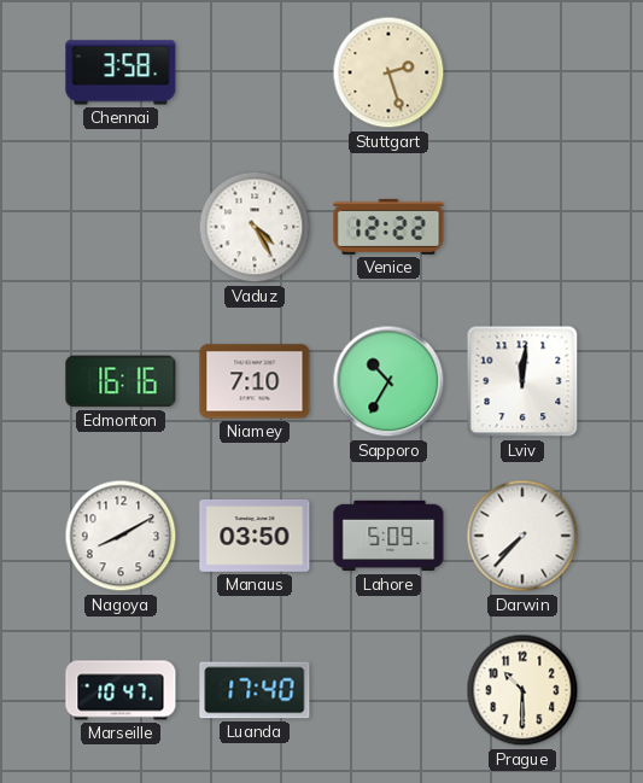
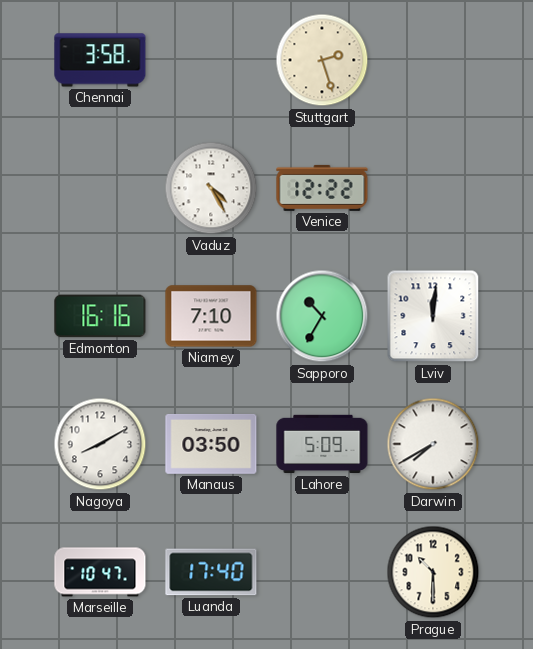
Darwin: 7:37 -> 7:40
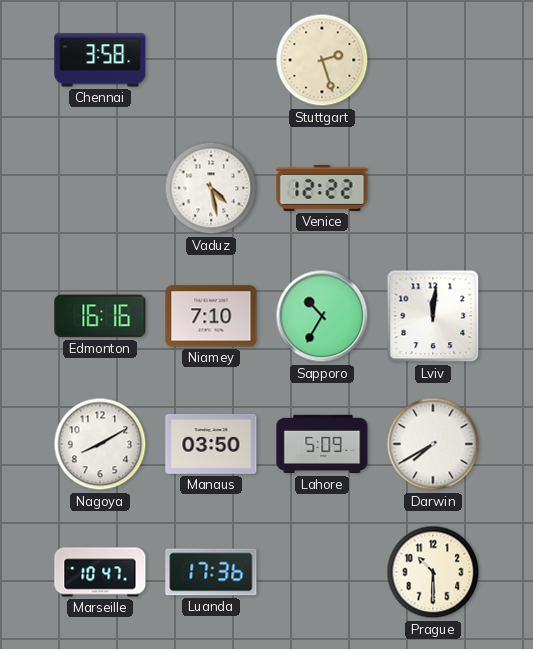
Vaduz: 4:25 -> 4:28
Luanda: 17:40 -> 17:36
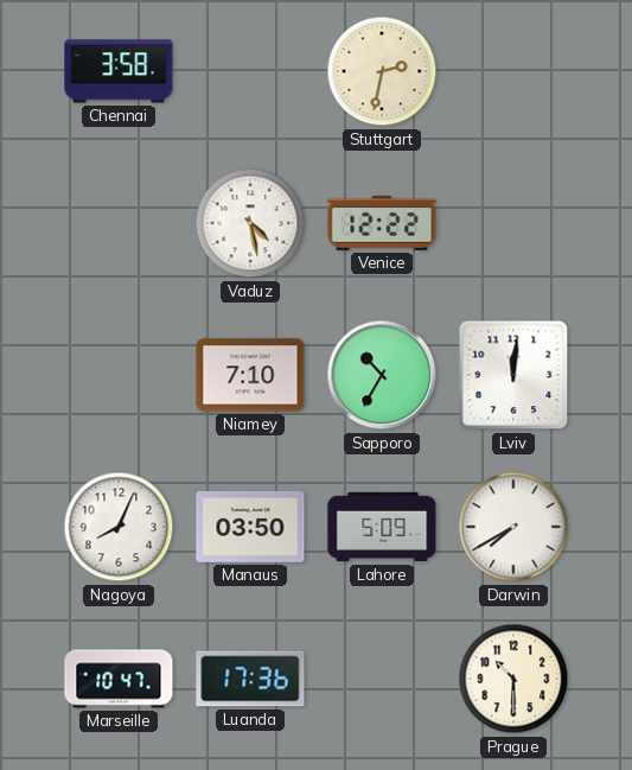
Stuttgart: 2:27 -> 2:32
Edmonton: 16:16 -> none
Nagoya: 8:10 -> 8:04
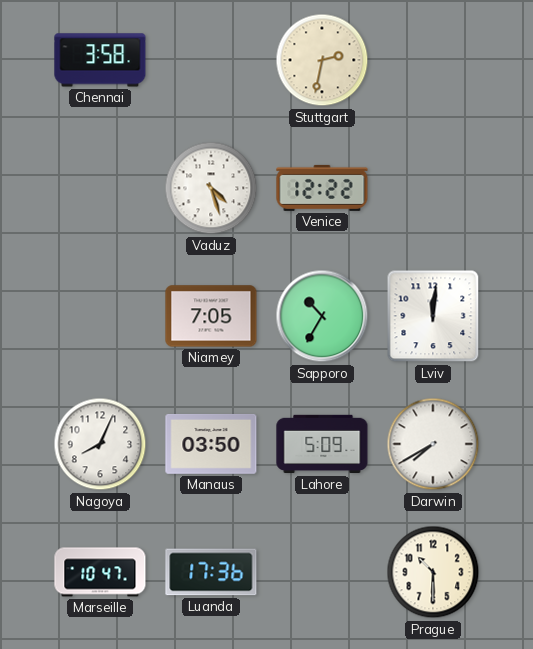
Vaduz: 4:28 -> 4:27
Niamey: 7:10 -> 7:05
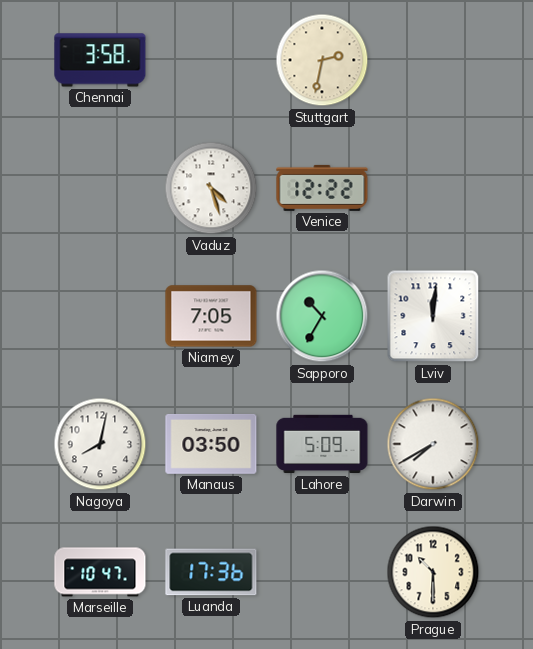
Nagoya: 8:04 -> 8:02
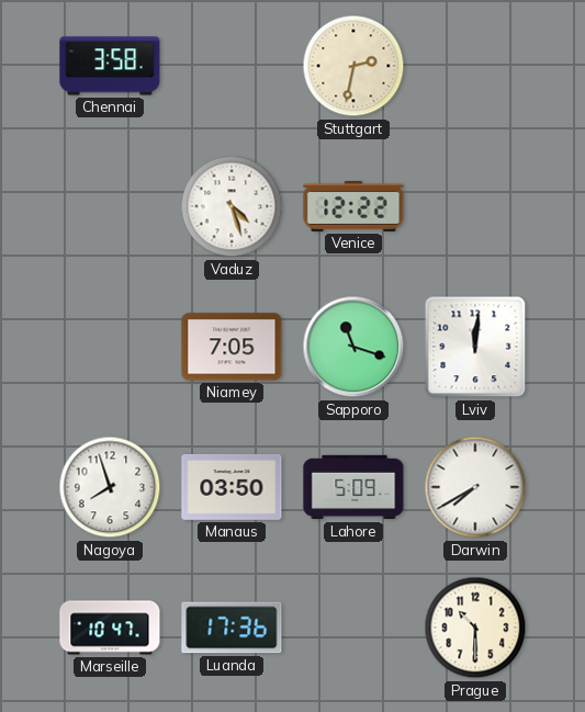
Sapporo: 10:35 -> 11:18
Nagoya: 8:02 -> 7:57
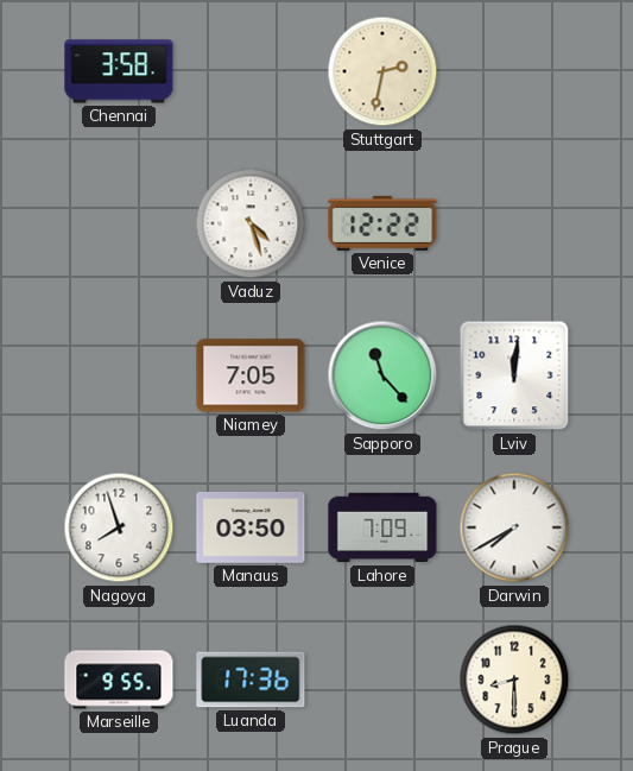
Sapporo: 11:18 -> 11:23
Lahore: 5:09 -> 7:09
Marseille: 10:47 -> 9:55
Prague: 10:30 -> 8:30
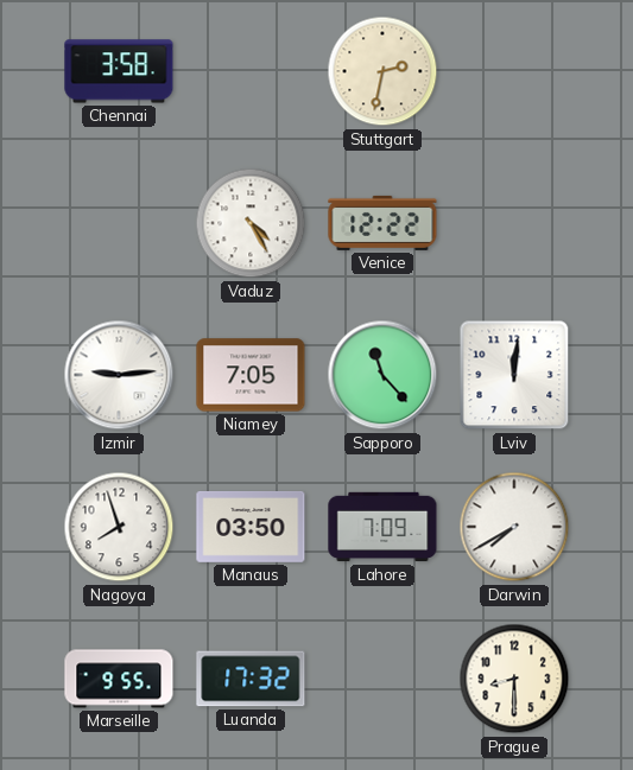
Vaduz: 4:27 -> 4:25
Izmir: none -> 9:14
Luanda: 17:36 -> 17:32
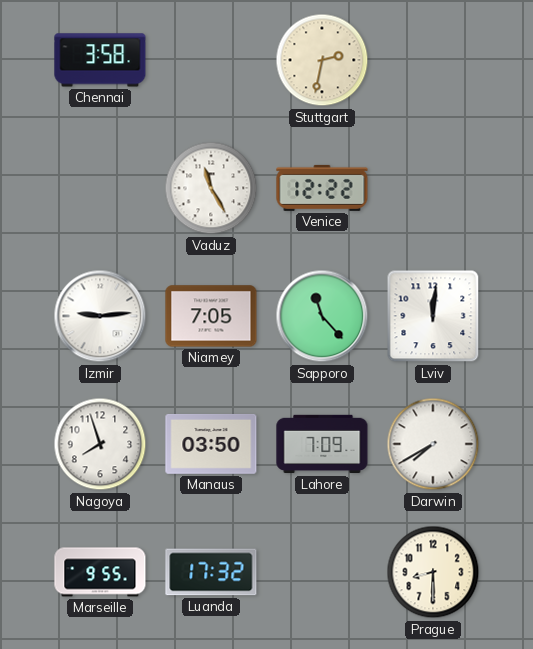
Vaduz: 4:25 -> 11:25
